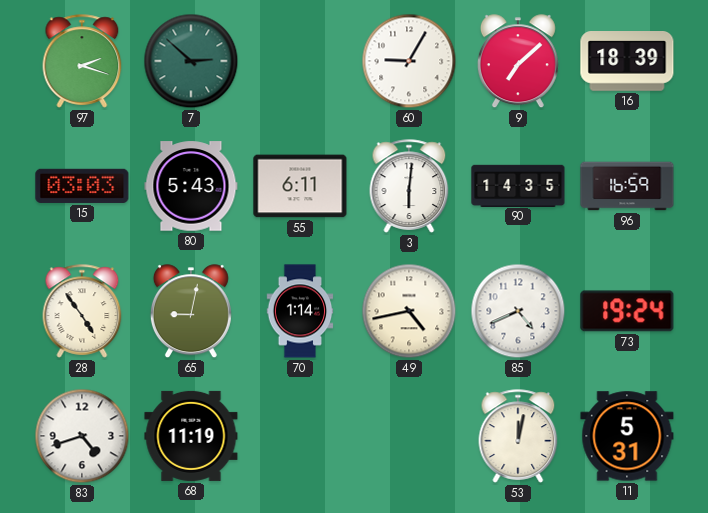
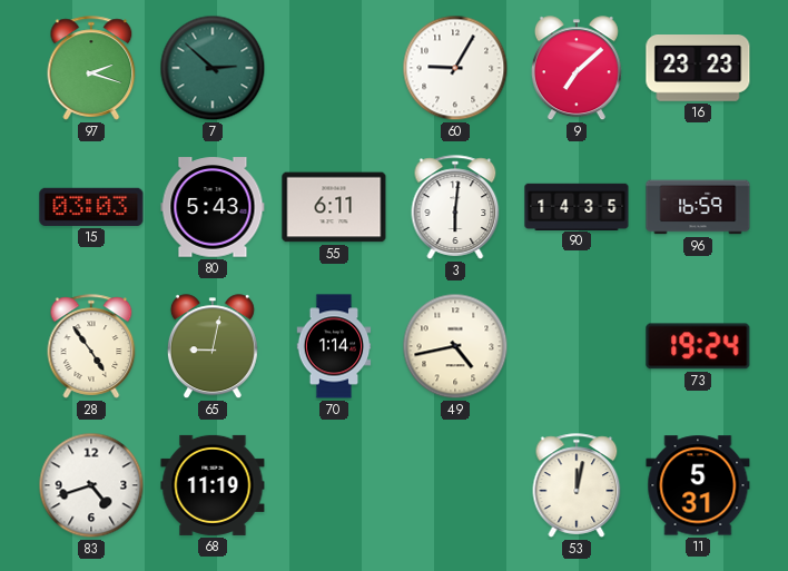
16: 18:39 -> 23:23
85: 4:41 -> none
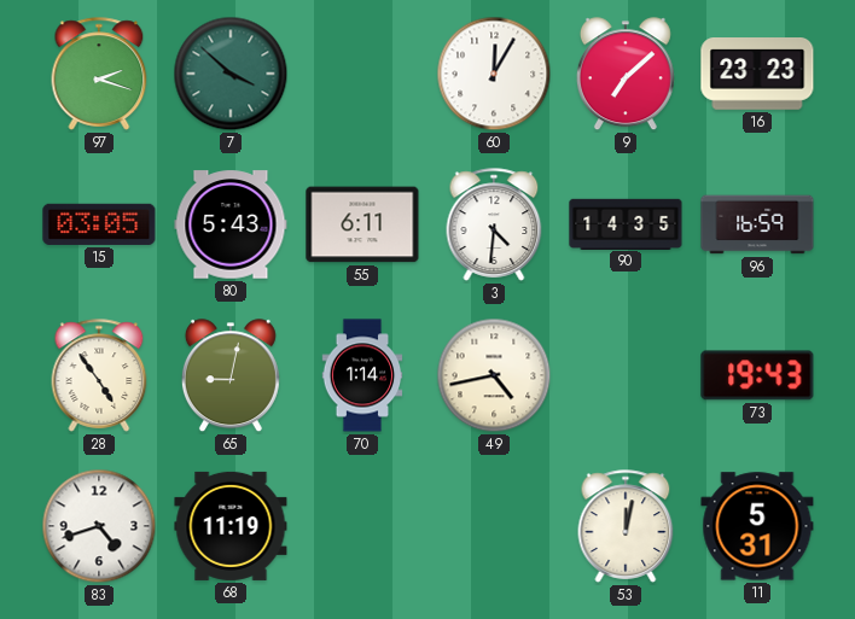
7: 2:52 -> 3:52
60: 9:05 -> 12:05
15: 03:03 -> 03:05
3: 6:01 -> 4:31
73: 19:24 -> 19:43
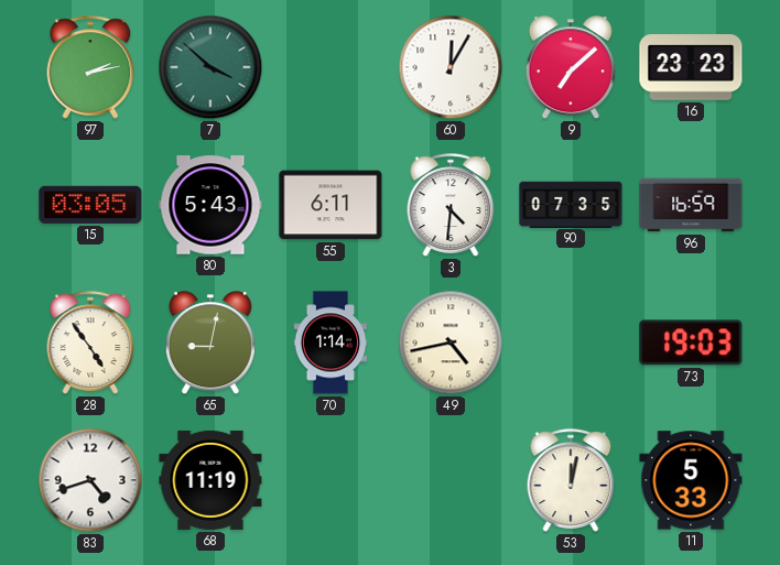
97: 2:18 -> 2:13
90: 14:35 -> 07:35
73: 19:43 -> 19:03
11: 5:31 -> 5:33
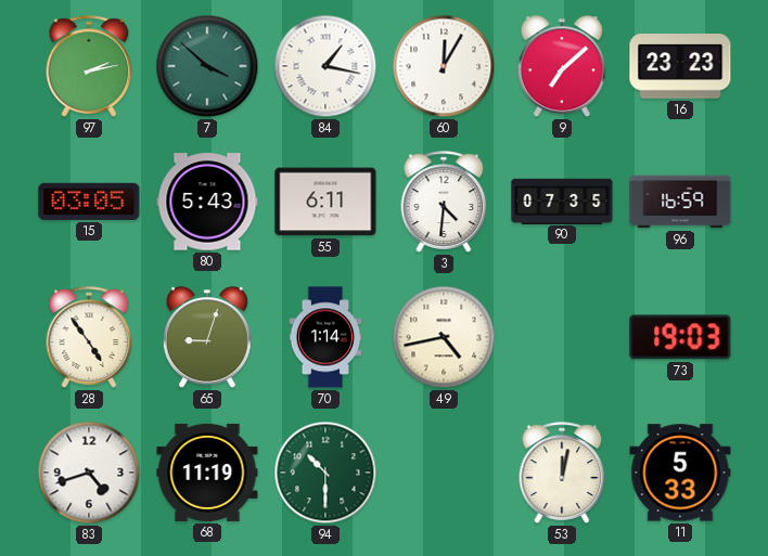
84: none -> 1:17
65: 9:02 -> 9:03
94: none -> 10:30
